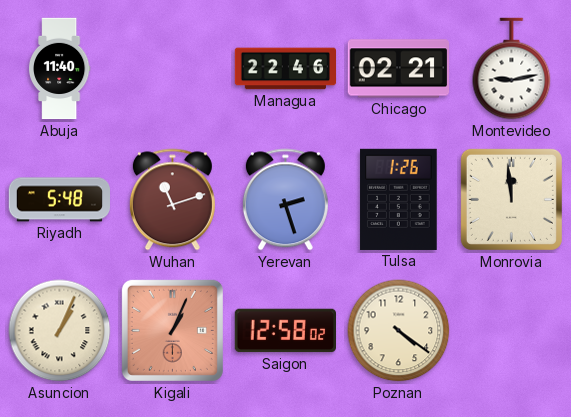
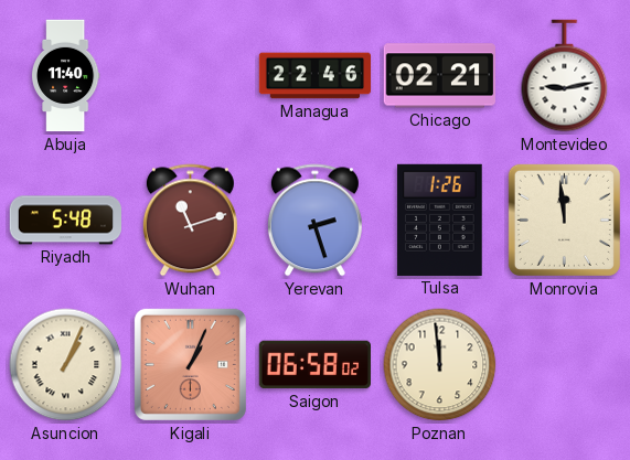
Saigon: 12:58 -> 06:58
Poznan: 4:21 -> 11:59
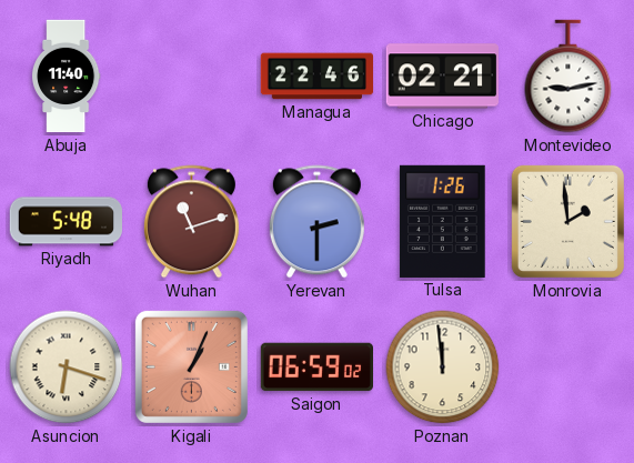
Yerevan: 2:27 -> 2:30
Monrovia: 11:59 -> 1:59
Asuncion: 1:04 -> 6:18
Saigon: 06:58 -> 06:59
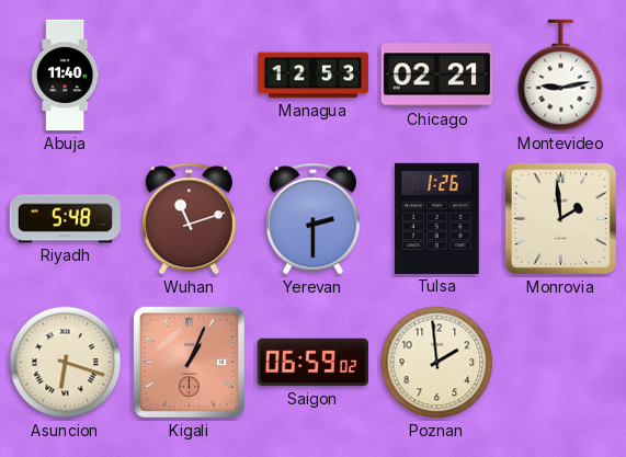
Managua: 22:46 -> 12:53
Poznan: 11:59 -> 1:59
